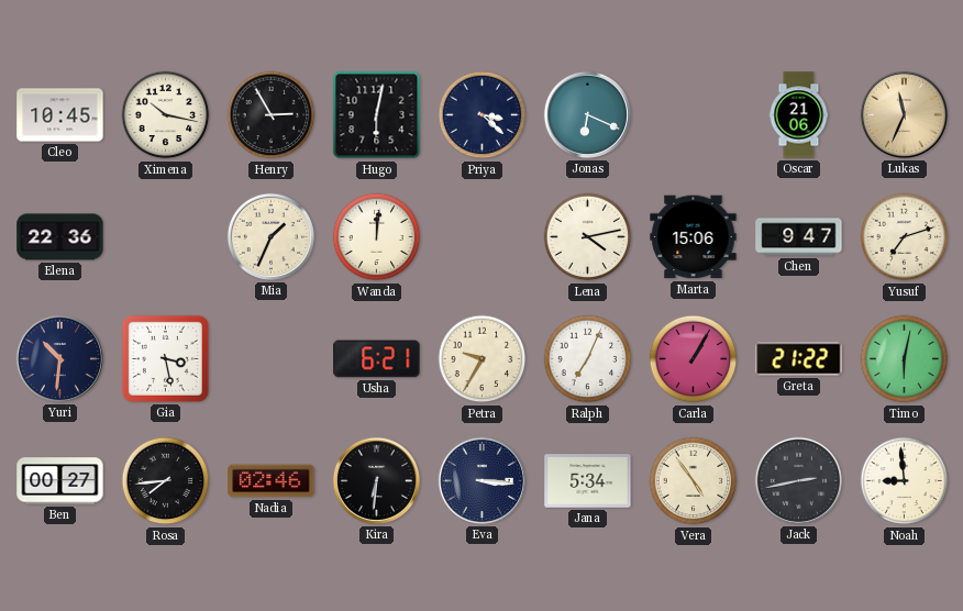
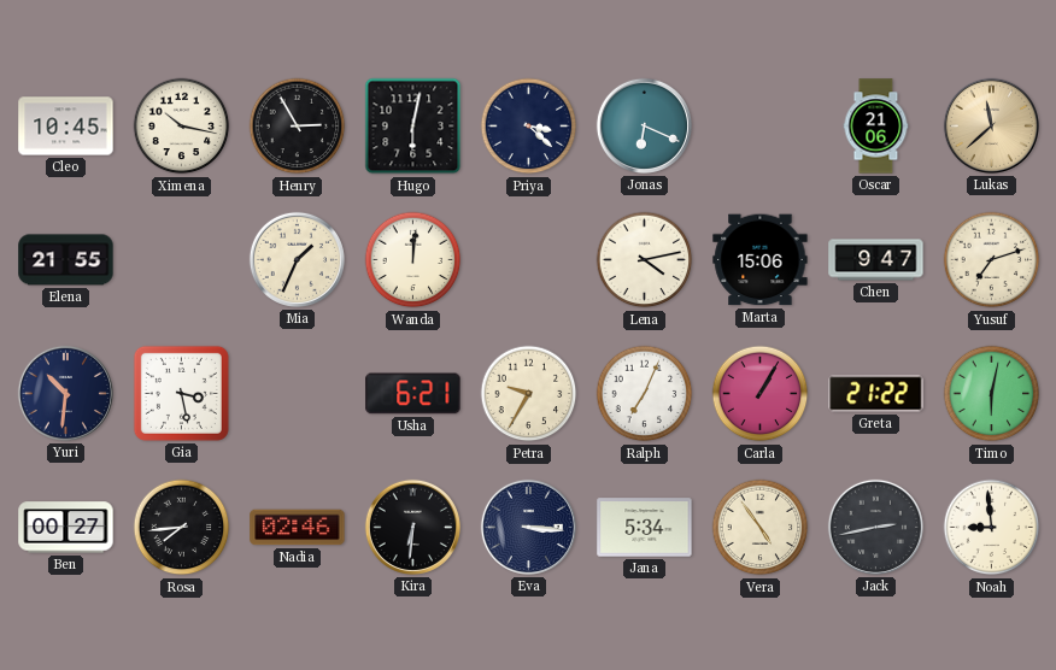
Lukas: 11:34 -> 11:38
Elena: 22:36 -> 21:55
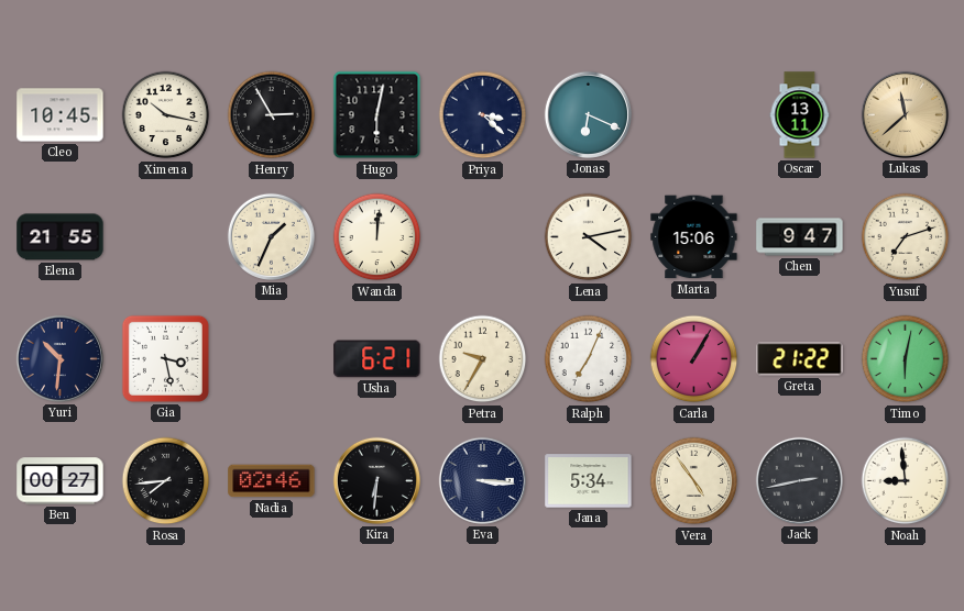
Oscar: 21:06 -> 13:11
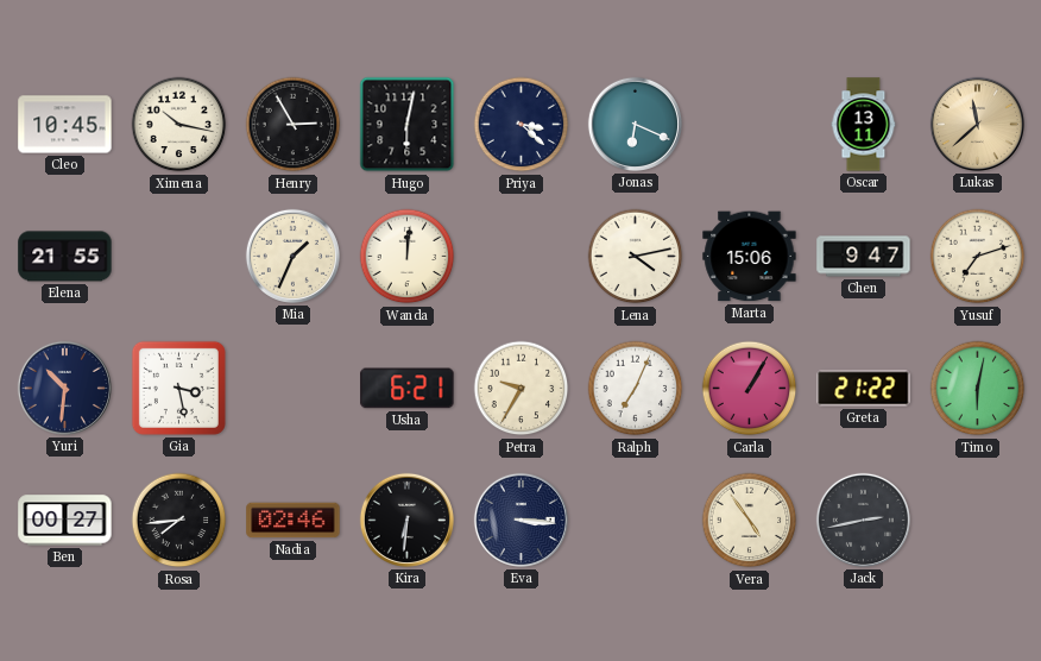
Jana: 5:34 -> none
Noah: 8:59 -> none
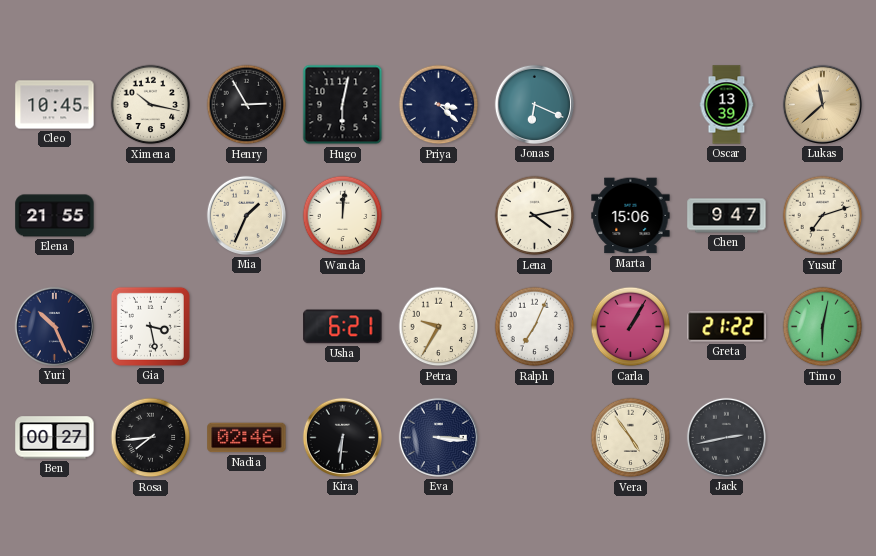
Oscar: 13:11 -> 13:39
Yuri: 10:31 -> 10:26
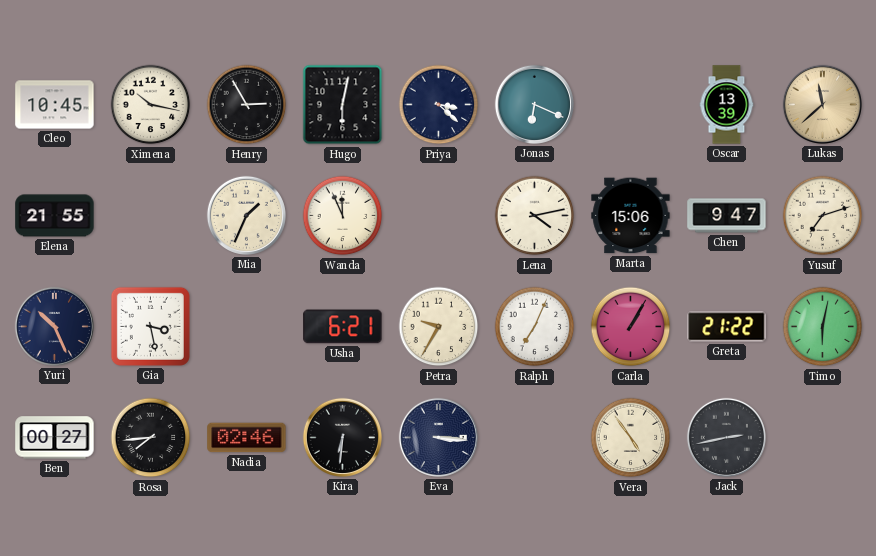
Wanda: 12:01 -> 11:56
